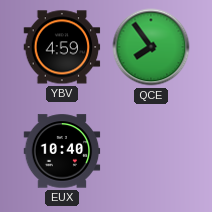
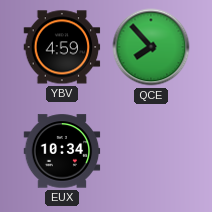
QCE: 7:54 -> 7:53
EUX: 10:40 -> 10:34
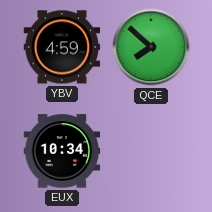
QCE: 7:53 -> 7:52
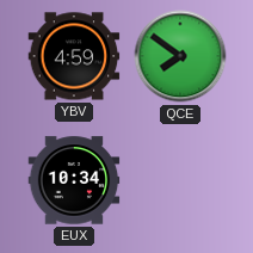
QCE: 7:52 -> 7:51
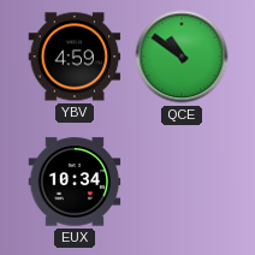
QCE: 7:51 -> 10:51
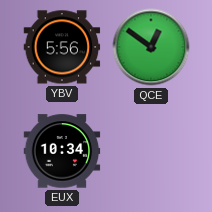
YBV: 4:59 -> 5:56
QCE: 10:51 -> 12:51
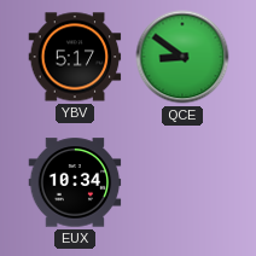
YBV: 5:56 -> 5:17
QCE: 12:51 -> 8:51
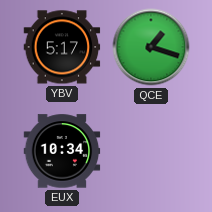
QCE: 8:51 -> 1:18
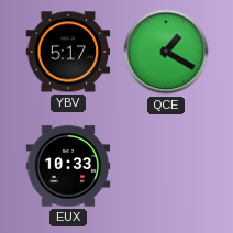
QCE: 1:18 -> 1:20
EUX: 10:34 -> 10:33
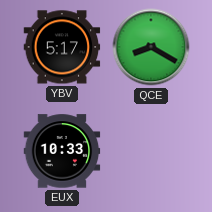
QCE: 1:20 -> 8:20
